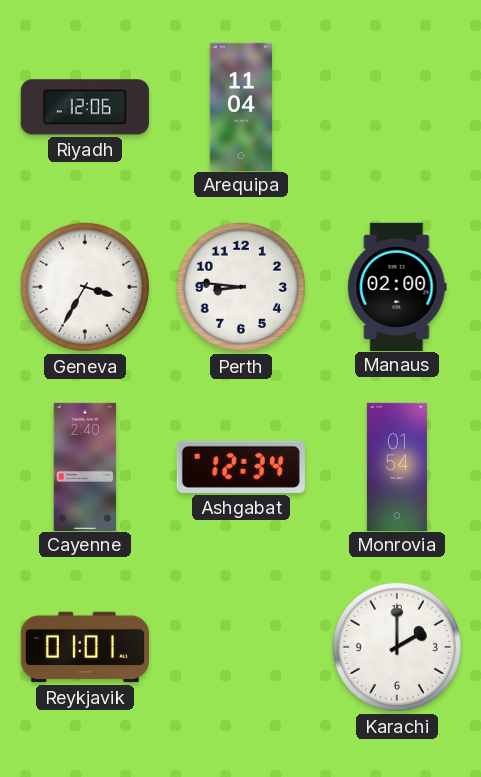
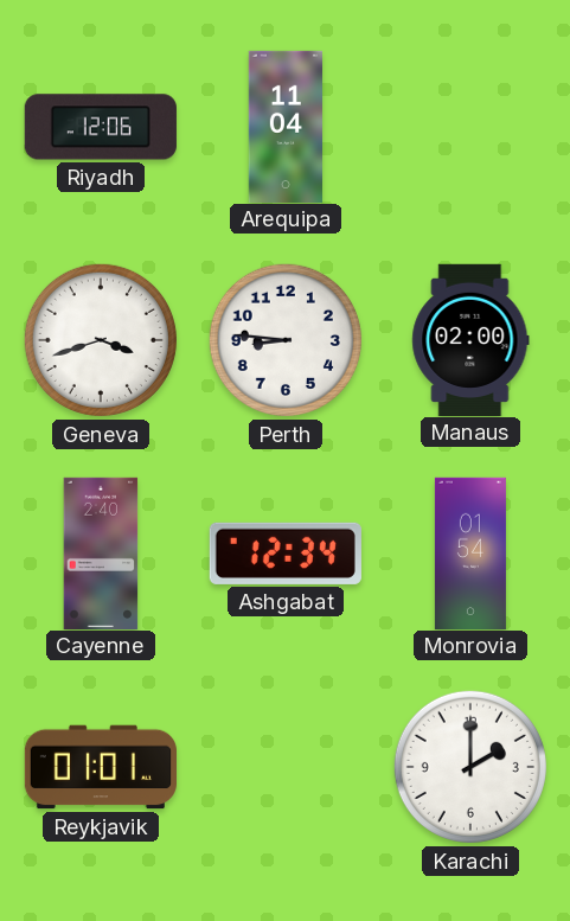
Geneva: 3:35 -> 3:42
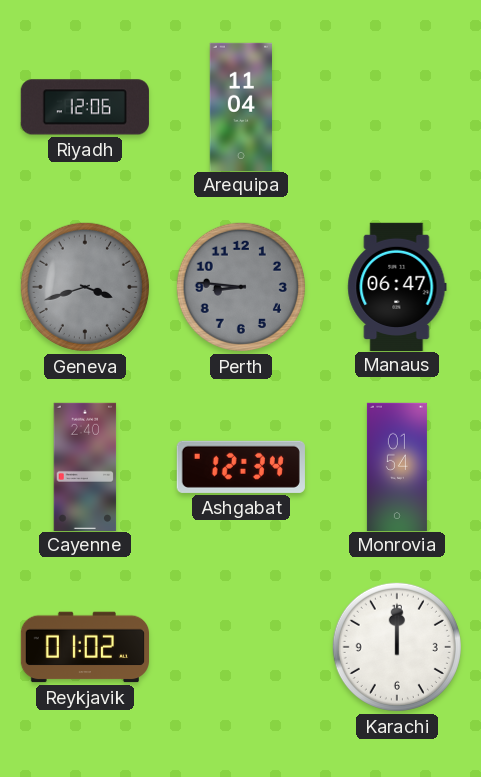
Geneva dial: white -> grey
Perth dial: white -> grey
Manaus: 02:00 -> 06:47
Reykjavik: 01:01 -> 01:02
Karachi: 2:00 -> 12:00
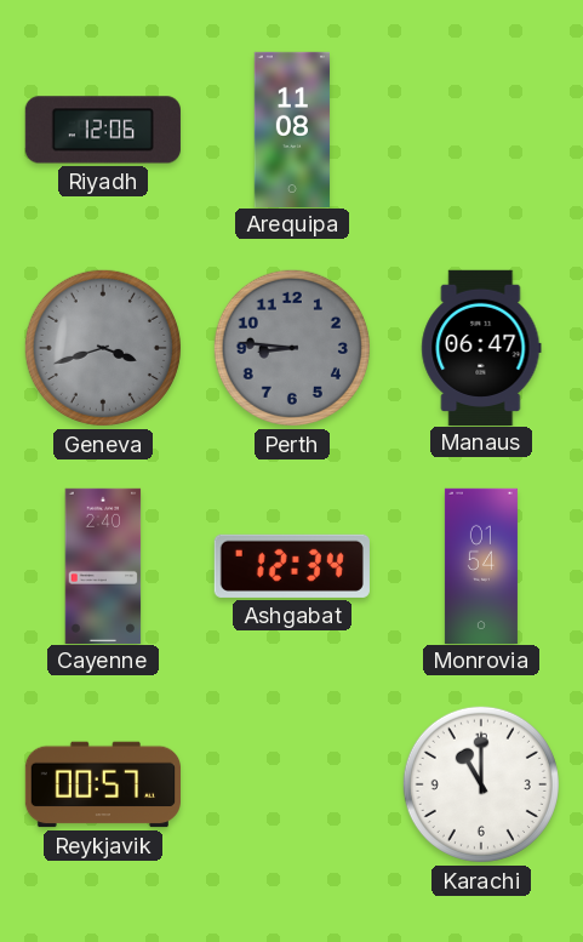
Arequipa: 11:04 -> 11:08
Reykjavik: 01:02 -> 00:57
Karachi: 12:00 -> 11:00
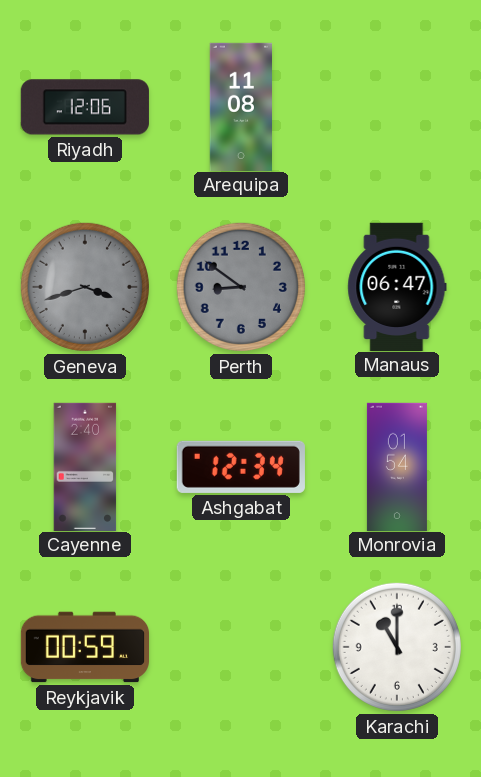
Perth: 8:46 -> 8:51
Reykjavik: 00:57 -> 00:59
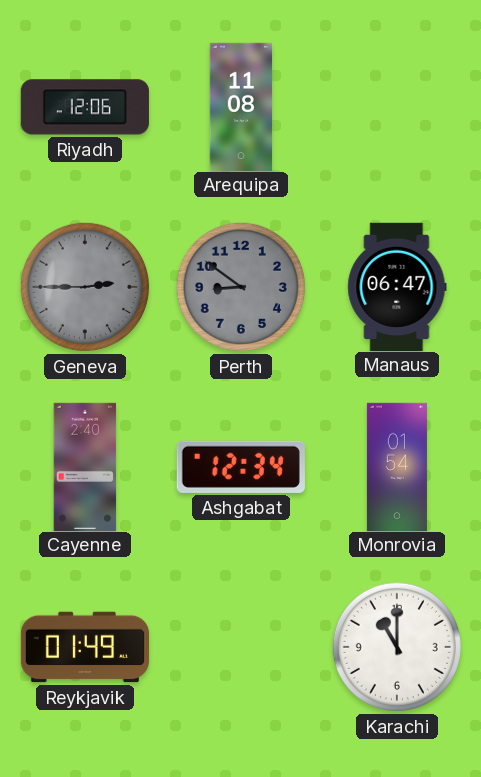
Geneva: 3:42 -> 2:45
Reykjavik: 00:59 -> 01:49
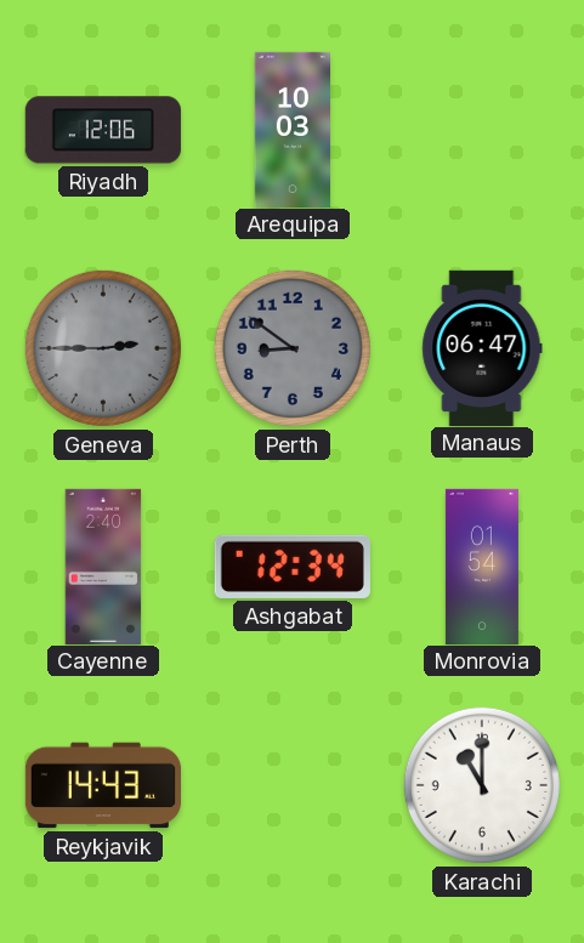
Arequipa: 11:08 -> 10:03
Reykjavik: 01:49 -> 14:43
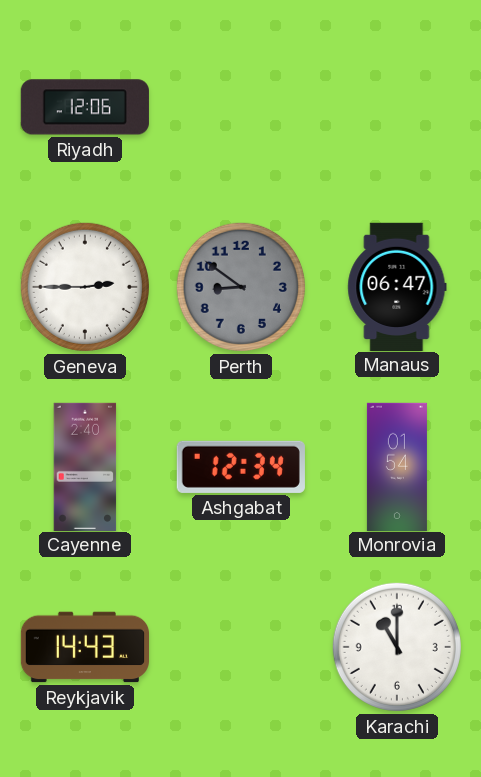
Arequipa: 10:03 -> none
Geneva dial: grey -> white
